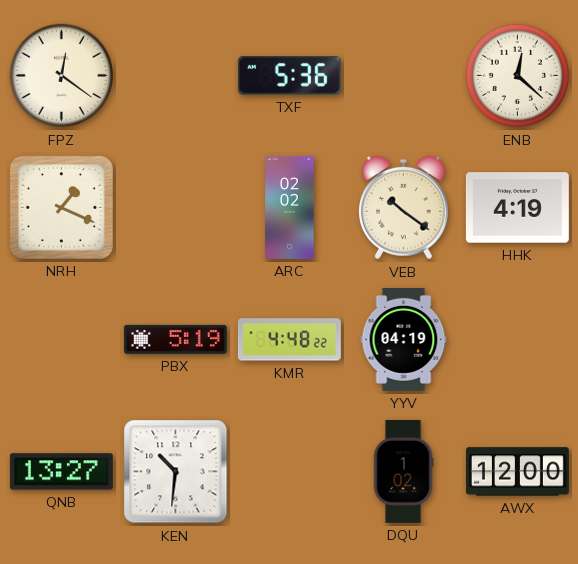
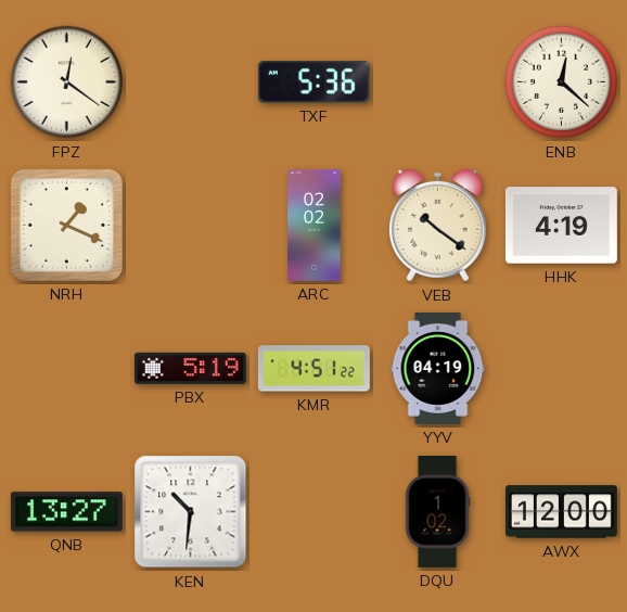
KMR: 4:48 -> 4:51
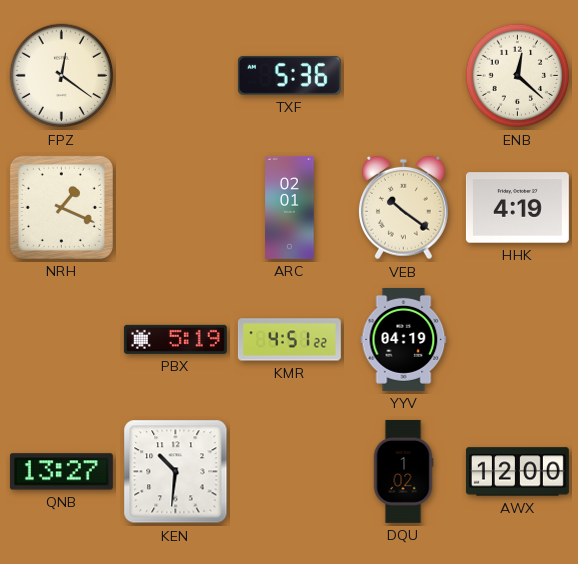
ARC: 02:02 -> 02:01
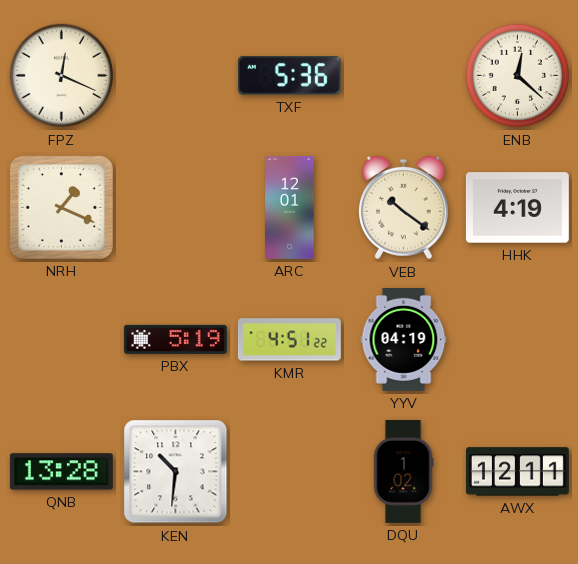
FPZ: 12:21 -> 12:19
ARC: 02:01 -> 12:01
QNB: 13:27 -> 13:28
AWX: 12:00 -> 12:11
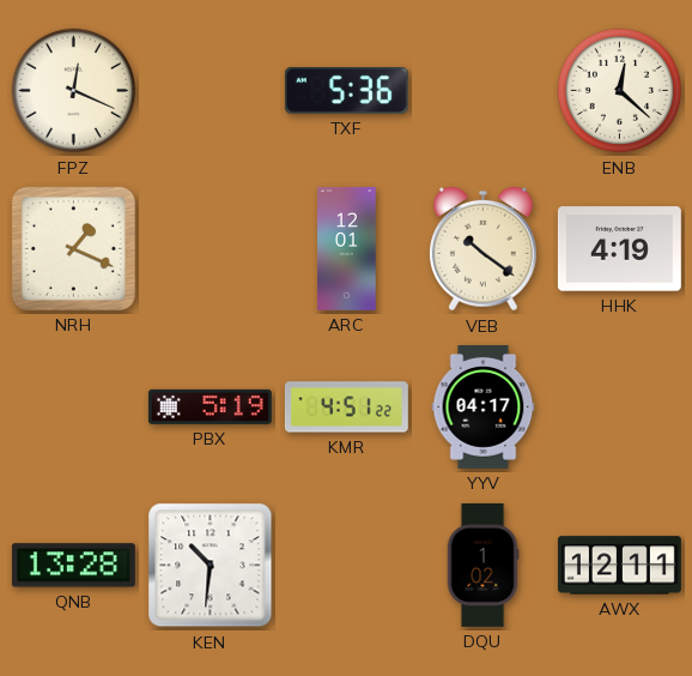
YYV: 04:19 -> 04:17
